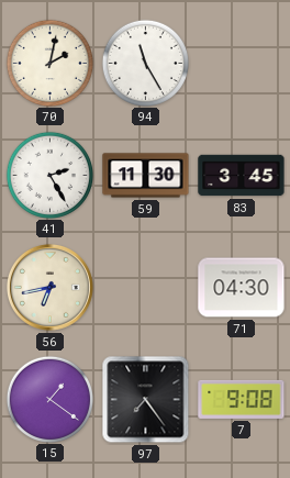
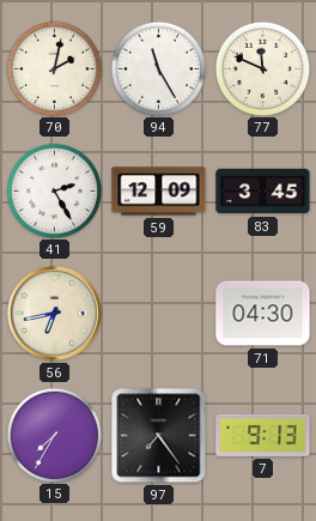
77: none -> 11:49
59: 11:30 -> 12:09
15: 1:21 -> 7:35
7: 9:08 -> 9:13
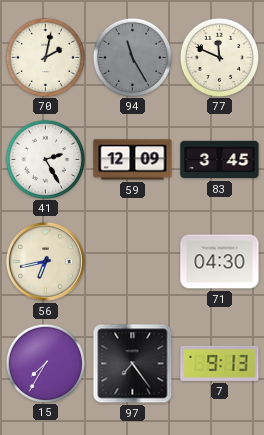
94 dial: white -> grey
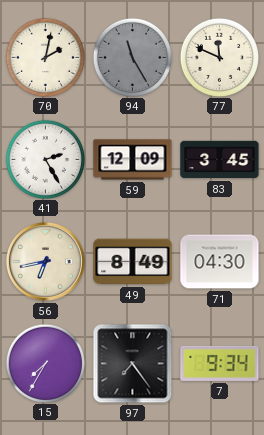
49: none -> 8:49
7: 9:13 -> 9:34
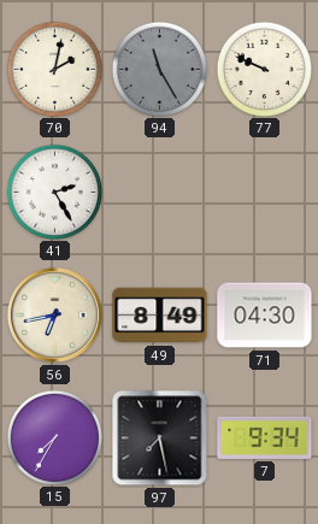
77: 11:49 -> 9:49
59: 12:09 -> none
83: 3:45 -> none
97: 7:24 -> 7:28
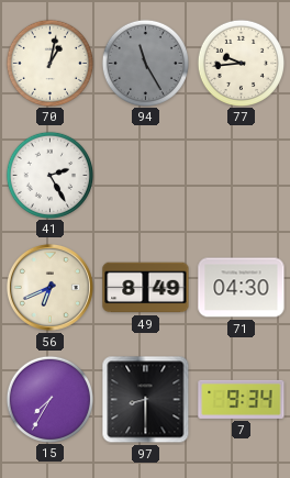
70: 2:02 -> 1:02
77: 9:49 -> 9:44
56: 6:43 -> 6:41
97: 7:28 -> 8:30
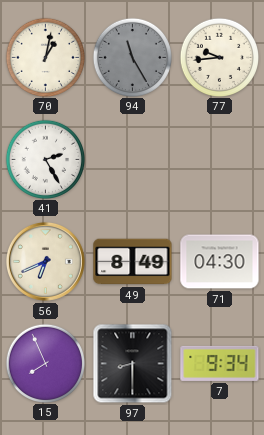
15: 7:35 -> 7:56
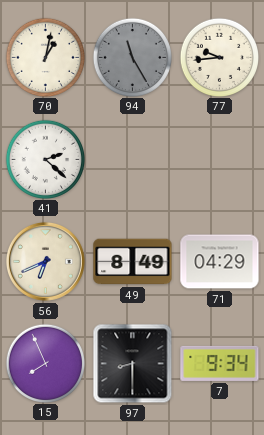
41: 2:25 -> 2:22
71: 04:30 -> 04:29
